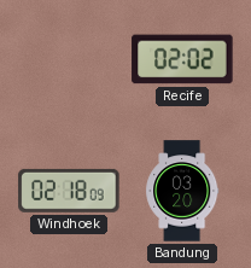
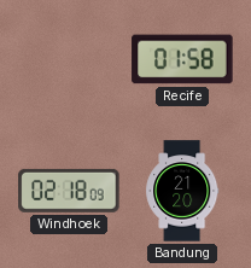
Recife: 02:02 -> 01:58
Bandung: 03:20 -> 21:20
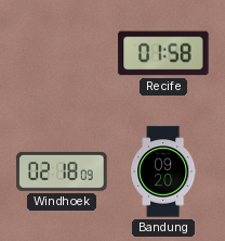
Bandung: 21:20 -> 09:20
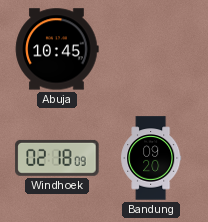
Abuja: none -> 10:45
Recife: 01:58 -> none
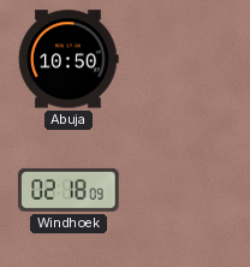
Abuja: 10:45 -> 10:50
Bandung: 09:20 -> none
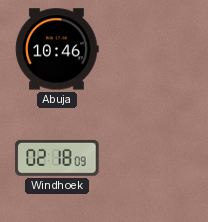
Abuja: 10:50 -> 10:46
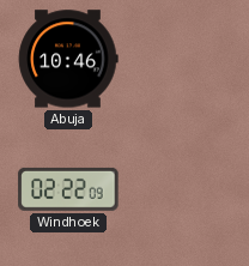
Windhoek: 02:18 -> 02:22
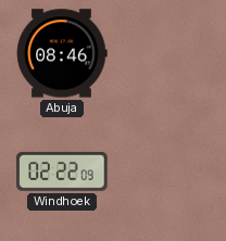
Abuja: 10:46 -> 08:46
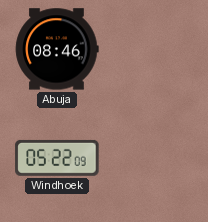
Windhoek: 02:22 -> 05:22
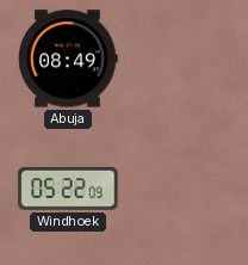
Abuja: 08:46 -> 08:49
